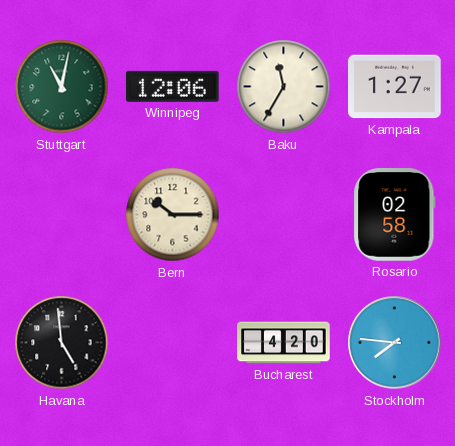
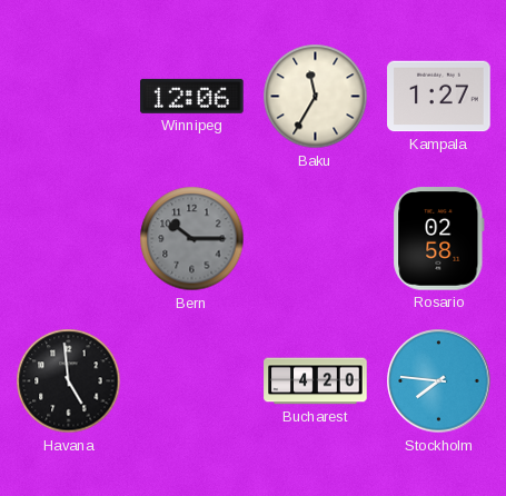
Stuttgart: 11:02 -> none
Bern dial: cream -> grey
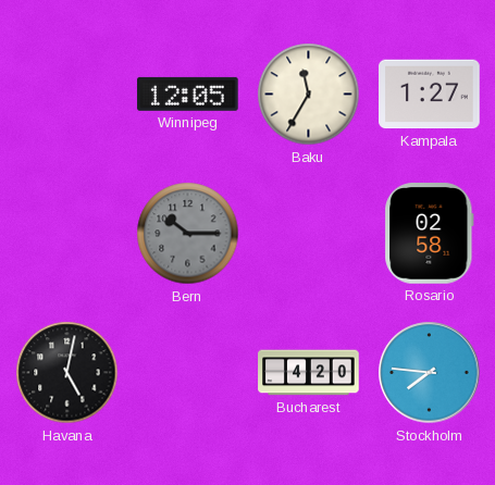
Winnipeg: 12:06 -> 12:05
Havana: 4:59 -> 5:02
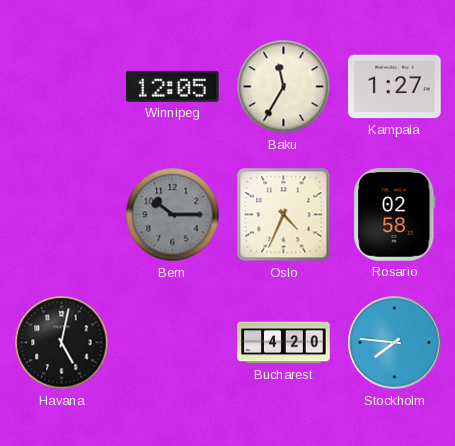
Oslo: none -> 4:34
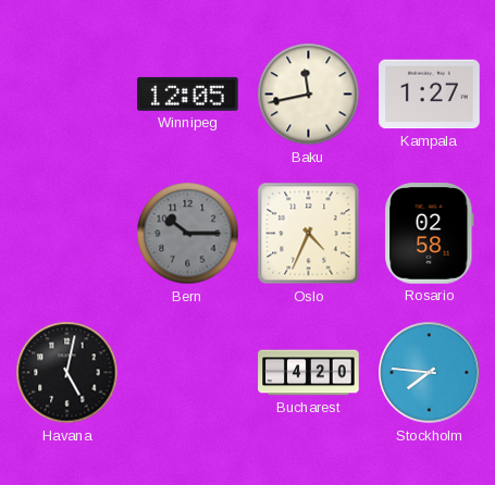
Baku: 11:35 -> 11:43
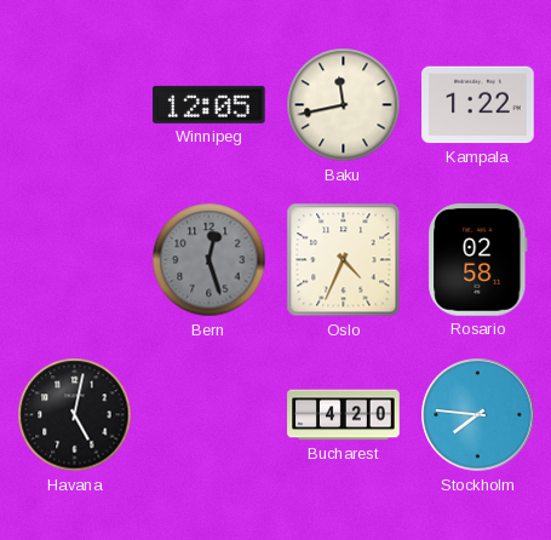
Kampala: 1:27 -> 1:22
Bern: 10:15 -> 12:27
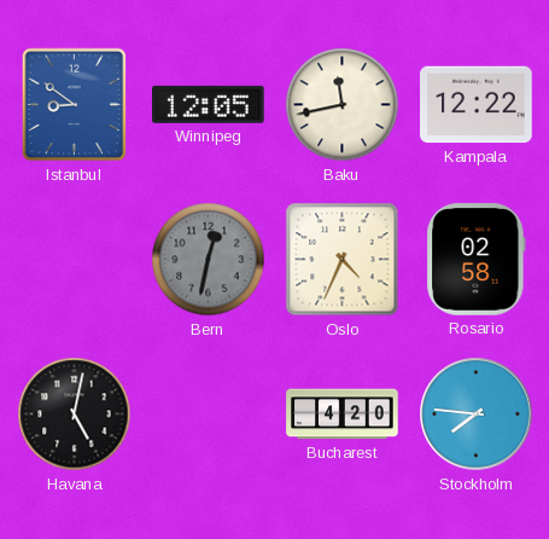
Istanbul: none -> 8:51
Kampala: 1:22 -> 12:22
Bern: 12:27 -> 12:32
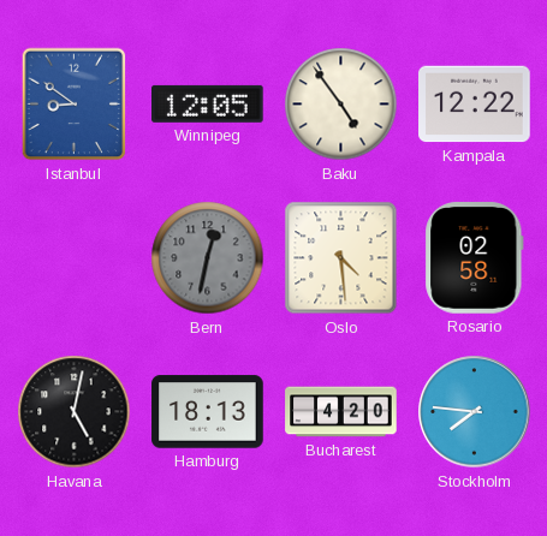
Baku: 11:43 -> 4:54
Oslo: 4:34 -> 4:29
Hamburg: none -> 18:13
